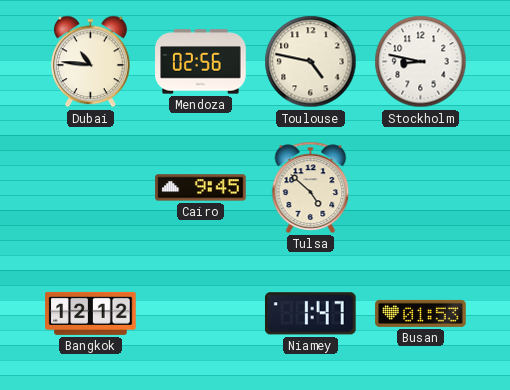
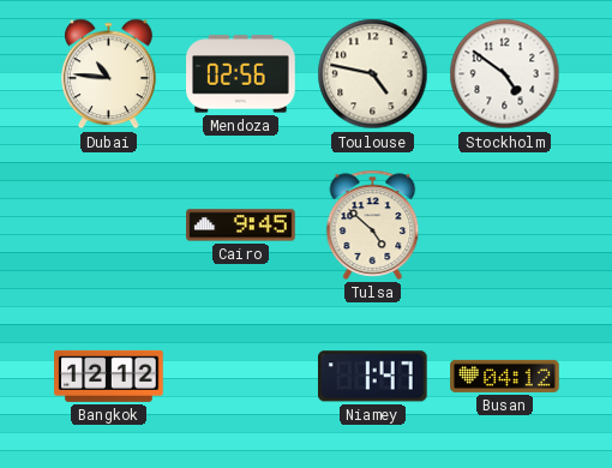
Stockholm: 8:47 -> 4:51
Busan: 01:53 -> 04:12
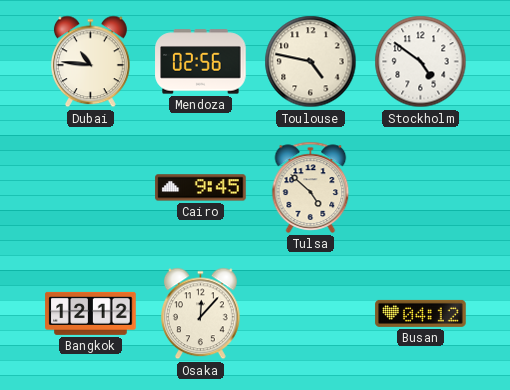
Osaka: none -> 12:07
Niamey: 1:47 -> none
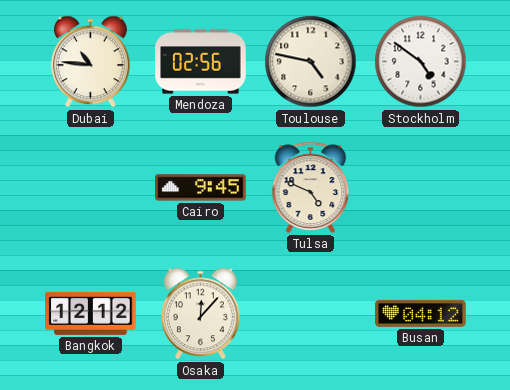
Tulsa: 4:52 -> 4:49
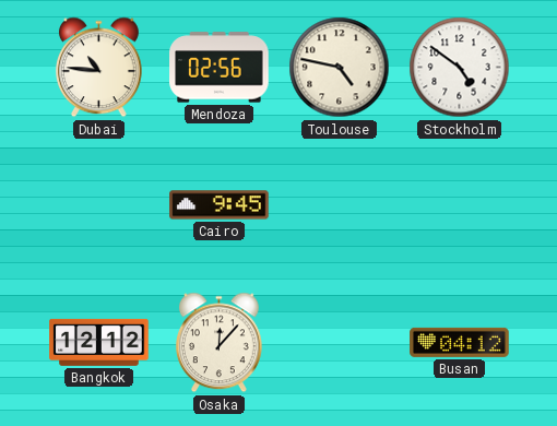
Tulsa: 4:49 -> none
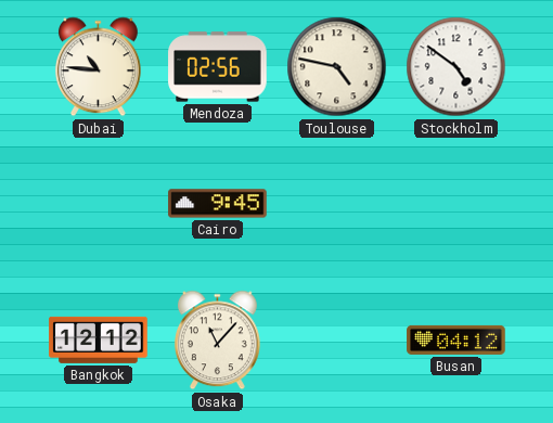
Osaka: 12:07 -> 11:07
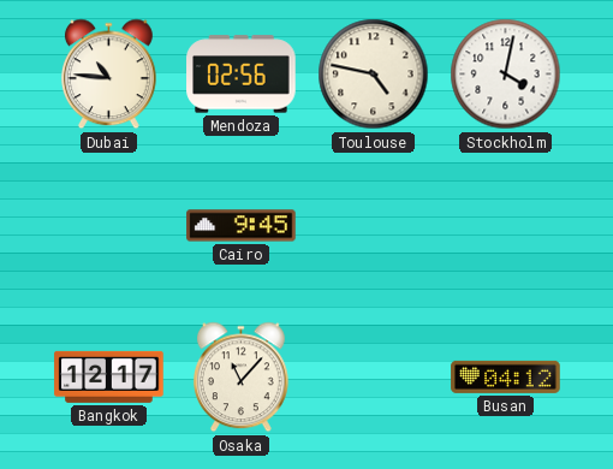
Stockholm: 4:51 -> 4:02
Bangkok: 12:12 -> 12:17
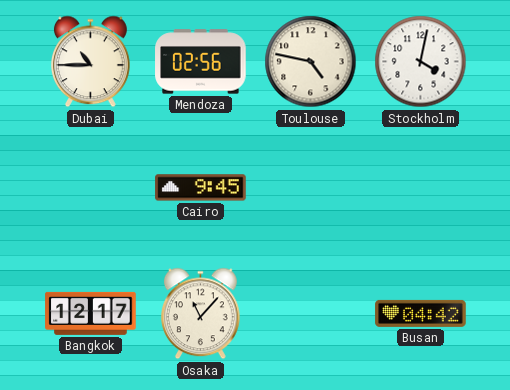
Dubai: 10:46 -> 10:45
Busan: 04:12 -> 04:42
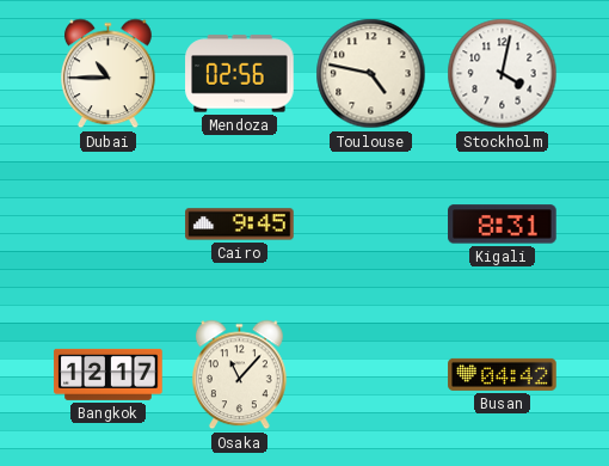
Kigali: none -> 8:31
